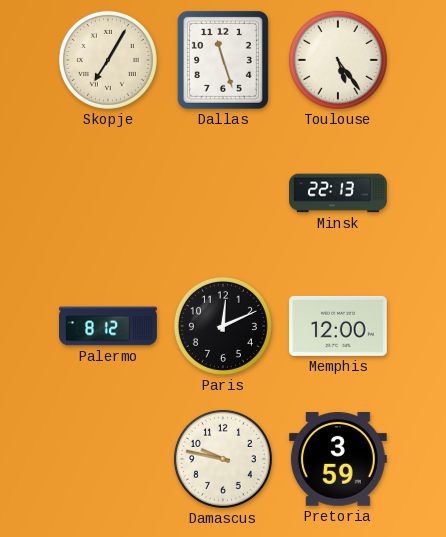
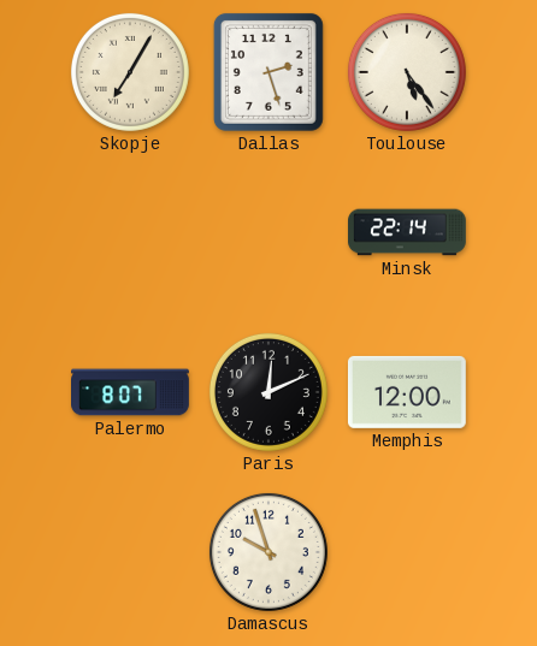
Dallas: 11:27 -> 2:27
Minsk: 22:13 -> 22:14
Palermo: 8:12 -> 8:07
Damascus: 9:47 -> 9:57
Pretoria: 3:59 -> none
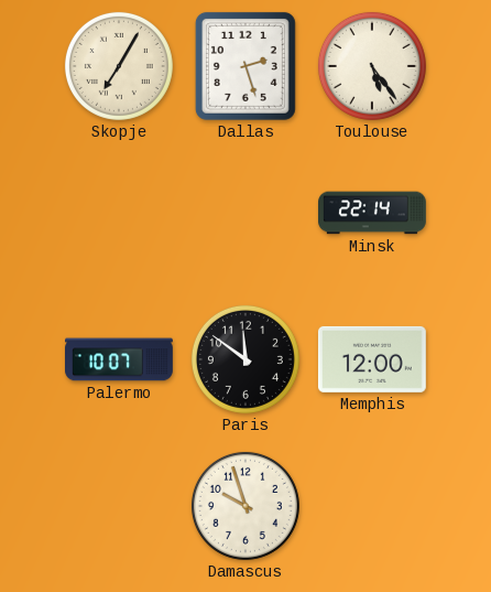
Palermo: 8:07 -> 10:07
Paris: 12:11 -> 11:51
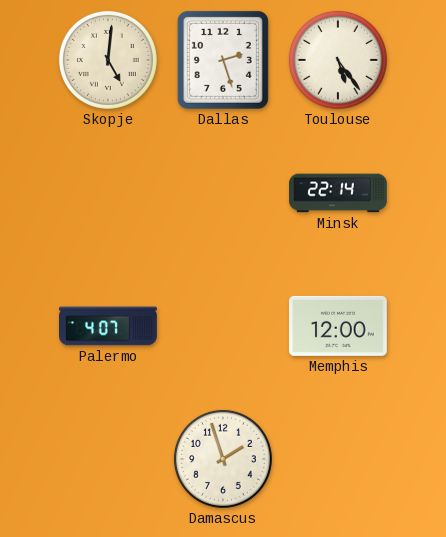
Skopje: 7:05 -> 5:01
Palermo: 10:07 -> 4:07
Paris: 11:51 -> none
Damascus: 9:57 -> 1:57
